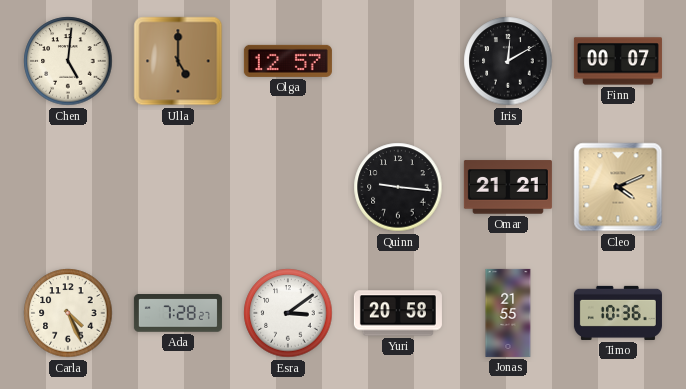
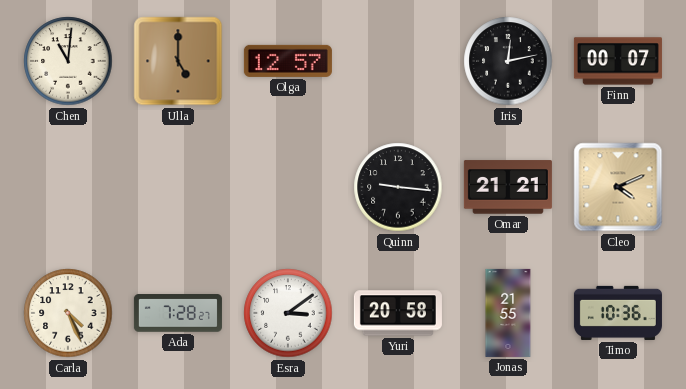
Chen: 5:01 -> 11:01
Iris: 12:10 -> 12:13
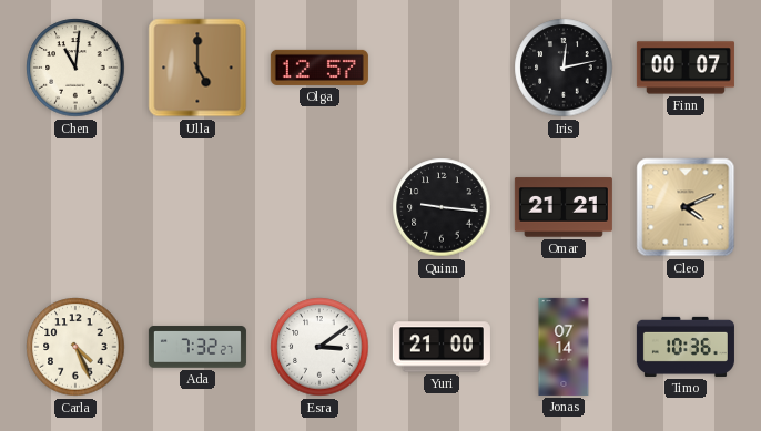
Ada: 7:28 -> 7:32
Yuri: 20:58 -> 21:00
Jonas: 21:55 -> 07:14
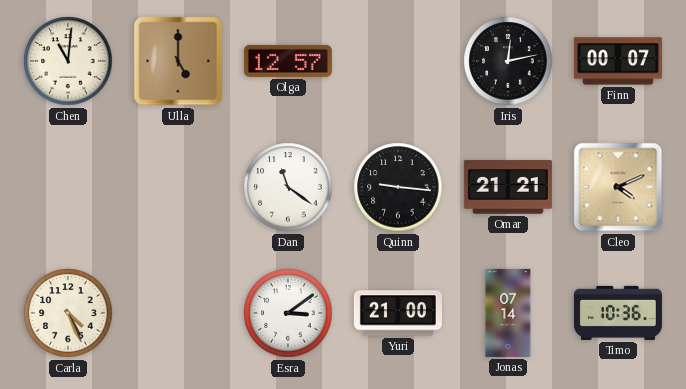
Dan: none -> 11:21
Ada: 7:32 -> none
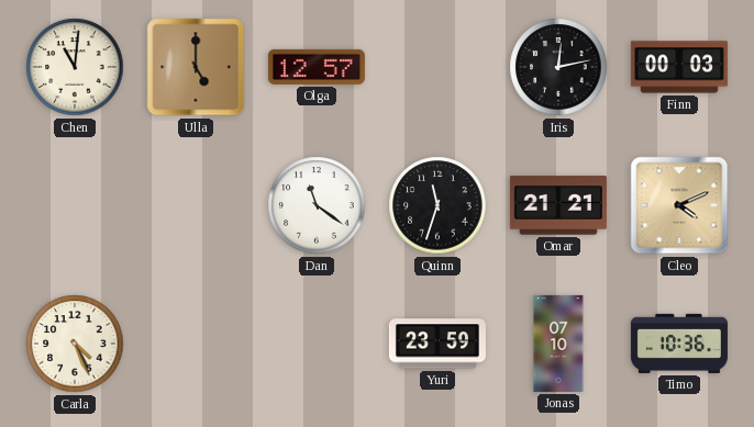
Finn: 00:07 -> 00:03
Quinn: 9:16 -> 11:33
Esra: 3:09 -> none
Yuri: 21:00 -> 23:59
Jonas: 07:14 -> 07:10
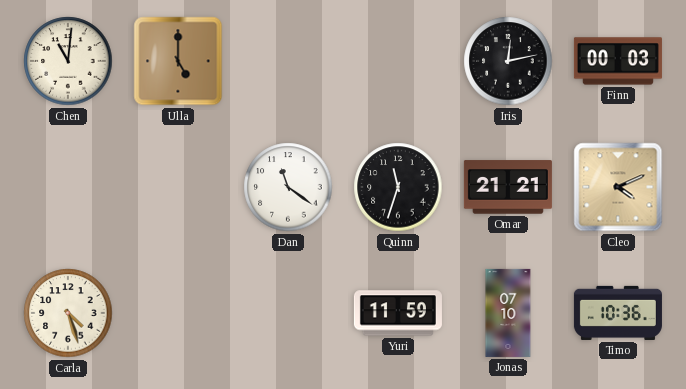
Olga: 12:57 -> none
Carla: 4:26 -> 4:27
Yuri: 23:59 -> 11:59
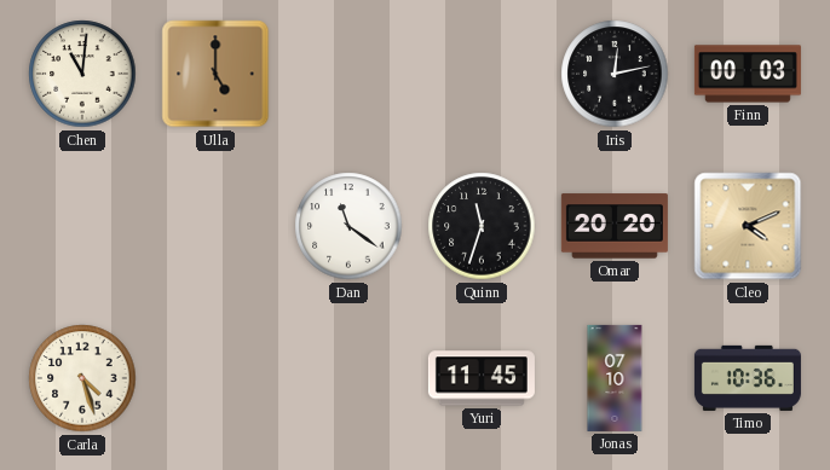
Omar: 21:21 -> 20:20
Yuri: 11:59 -> 11:45
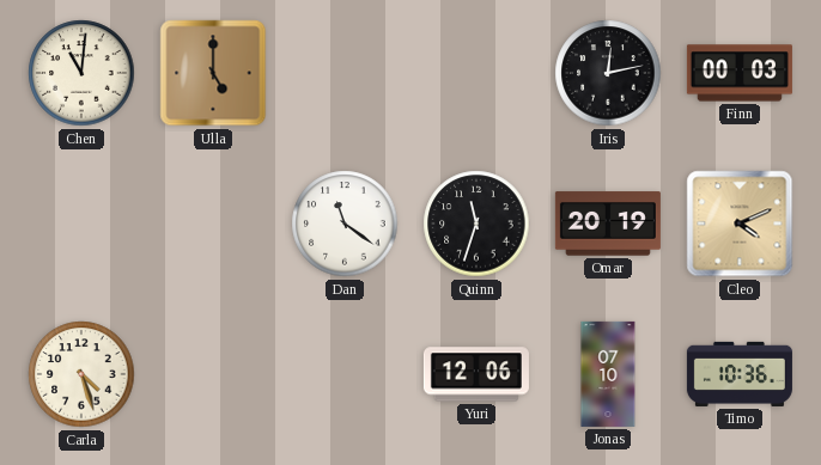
Omar: 20:20 -> 20:19
Yuri: 11:45 -> 12:06
